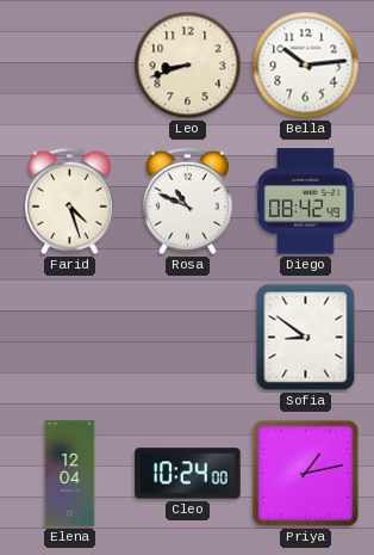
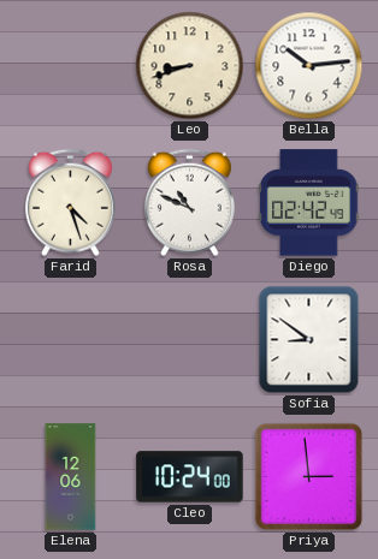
Diego: 08:42 -> 02:42
Elena: 12:04 -> 12:06
Priya: 1:13 -> 2:59
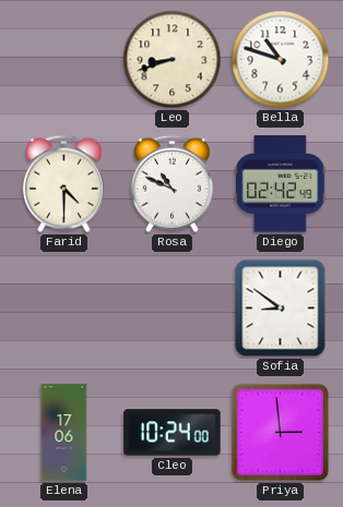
Bella: 10:14 -> 10:48
Farid: 4:27 -> 4:30
Elena: 12:06 -> 17:06
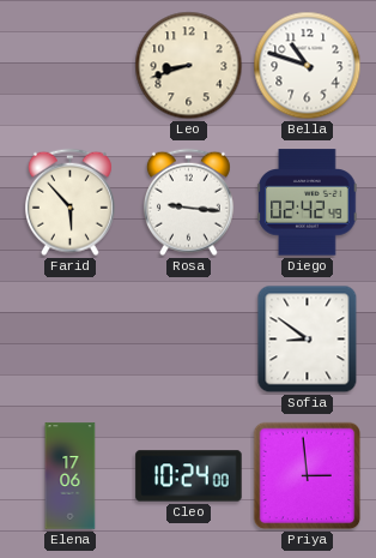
Farid: 4:30 -> 5:53
Rosa: 10:49 -> 9:16
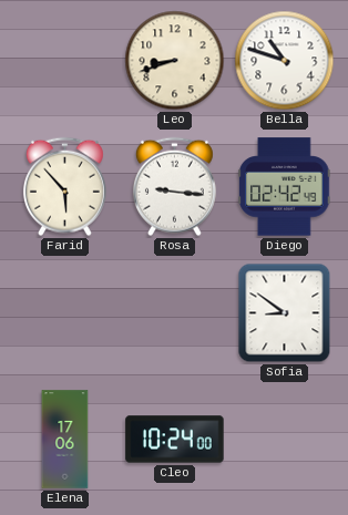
Priya: 2:59 -> none
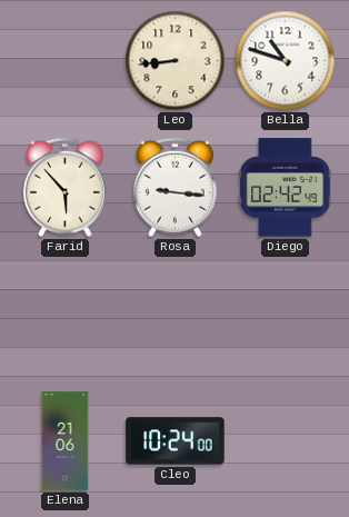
Leo: 8:42 -> 8:44
Sofia: 8:51 -> none
Elena: 17:06 -> 21:06
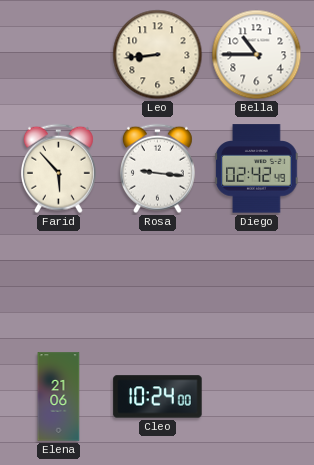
Bella: 10:48 -> 10:45
